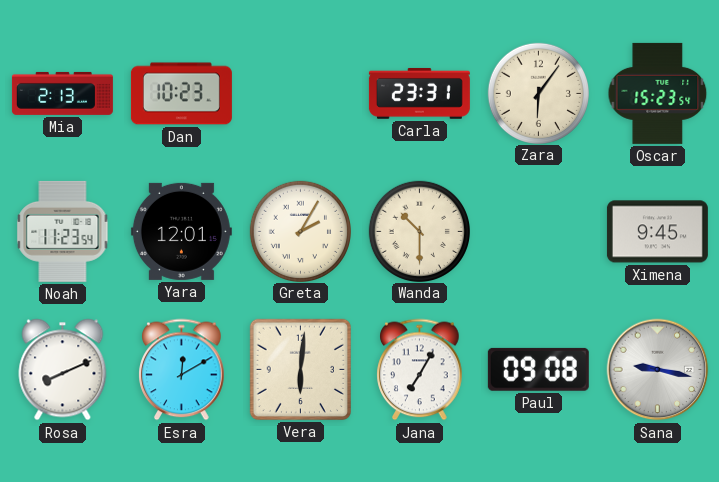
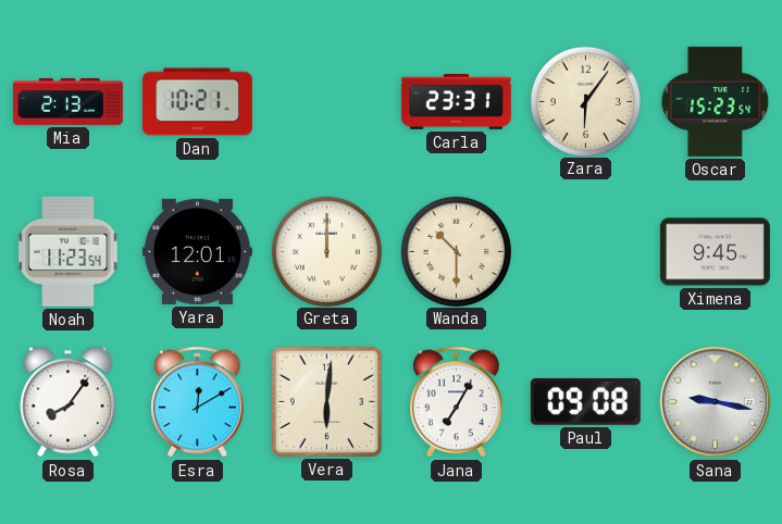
Dan: 10:23 -> 10:21
Greta: 2:05 -> 12:00
Rosa: 8:11 -> 8:06
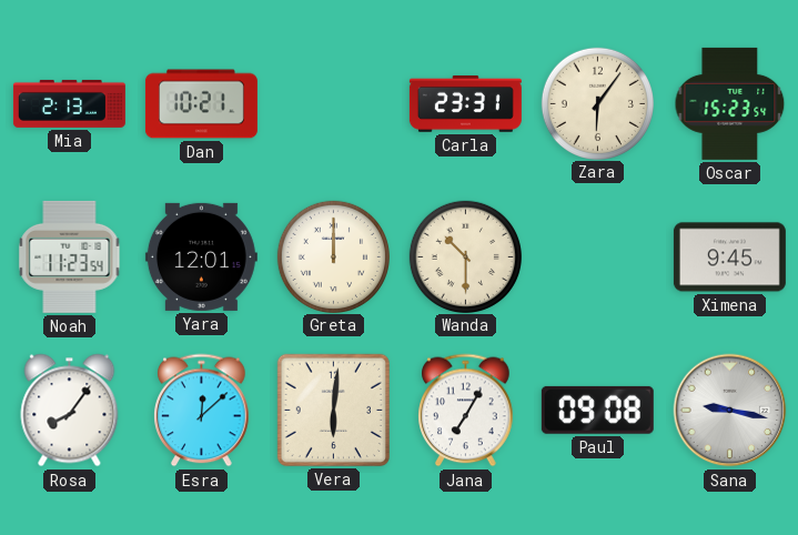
Esra: 12:10 -> 12:08
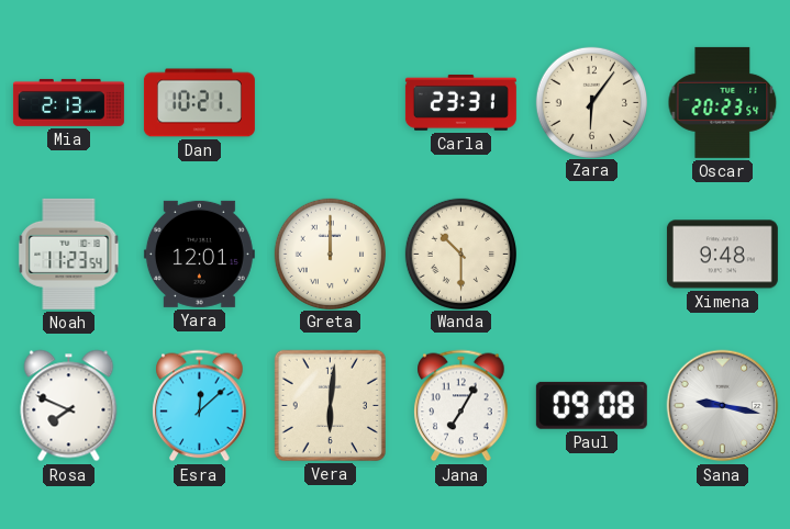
Oscar: 15:23 -> 20:23
Ximena: 9:45 -> 9:48
Rosa: 8:06 -> 7:49
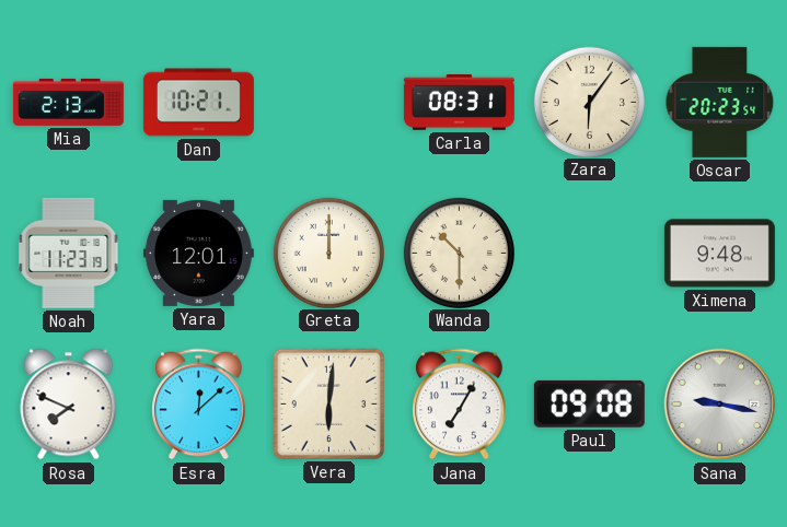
Carla: 23:31 -> 08:31
Noah: 11:23:54 -> 11:23:19
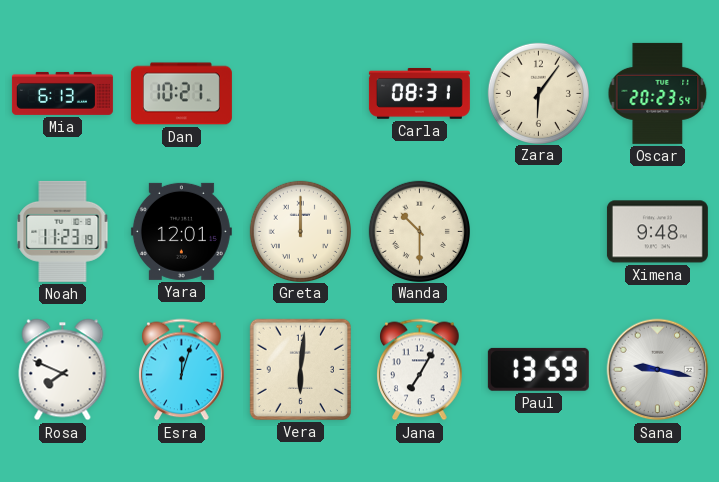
Mia: 2:13 -> 6:13
Esra: 12:08 -> 12:03
Paul: 09:08 -> 13:59
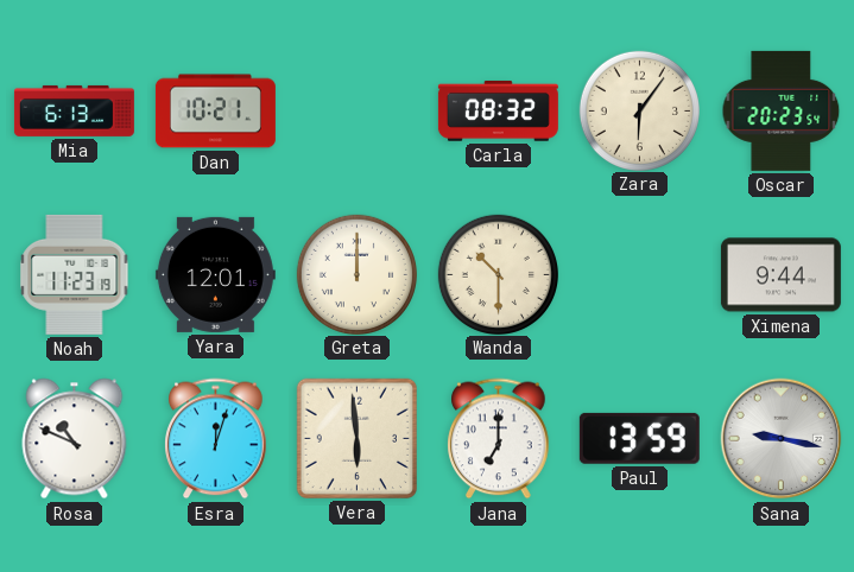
Carla: 08:31 -> 08:32
Ximena: 9:48 -> 9:44
Rosa: 7:49 -> 10:49
Vera: 6:01 -> 5:59
Jana: 7:05 -> 7:00
